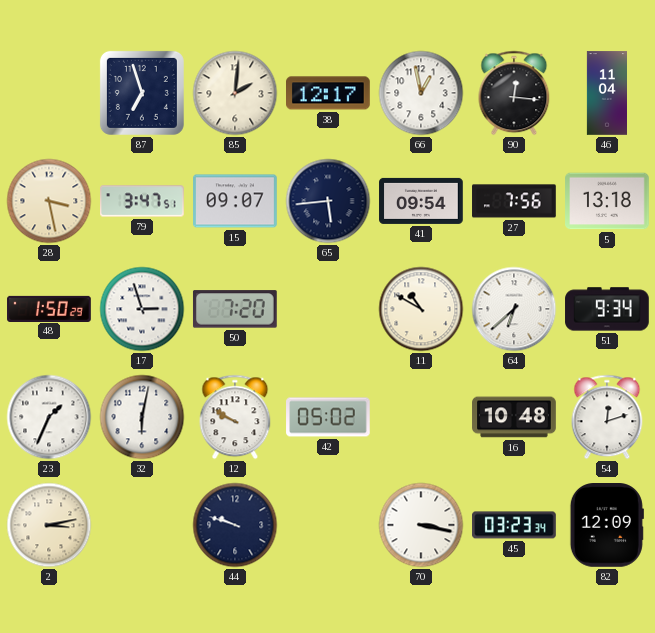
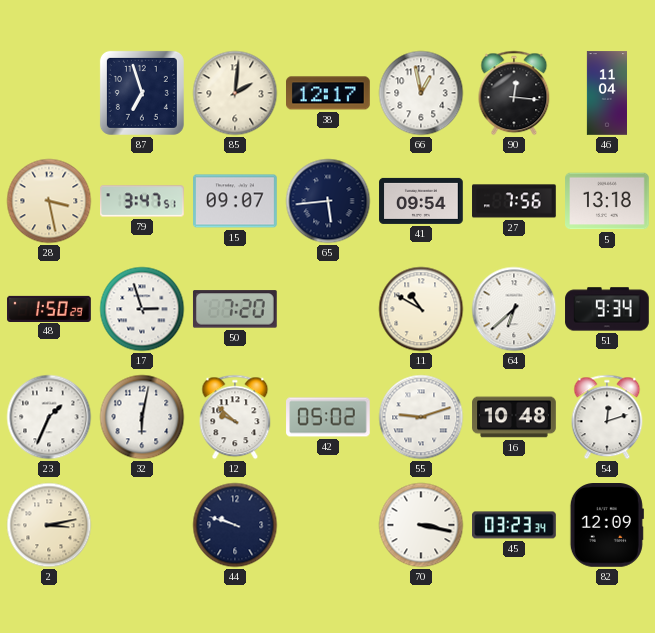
12: 9:50 -> 9:52
55: none -> 9:12
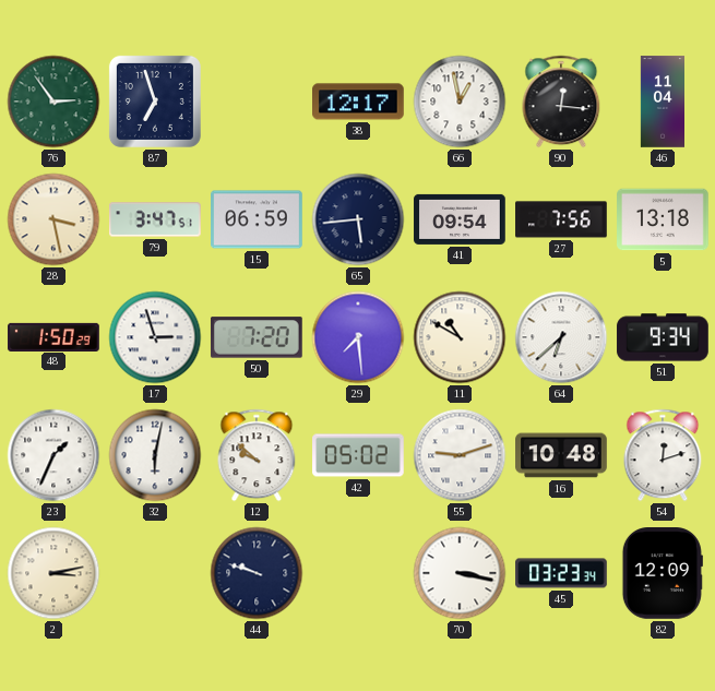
76: none -> 2:54
85: 2:01 -> none
15: 09:07 -> 06:59
29: none -> 7:29
